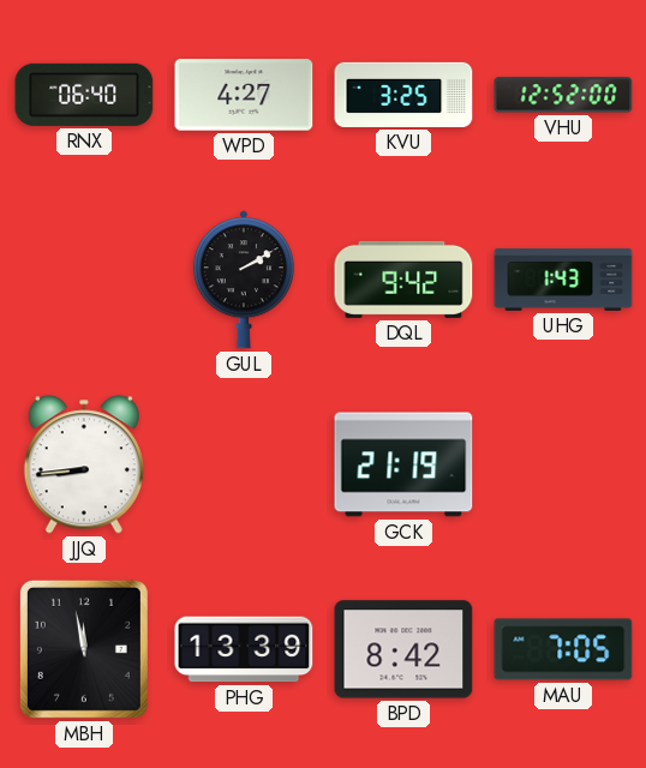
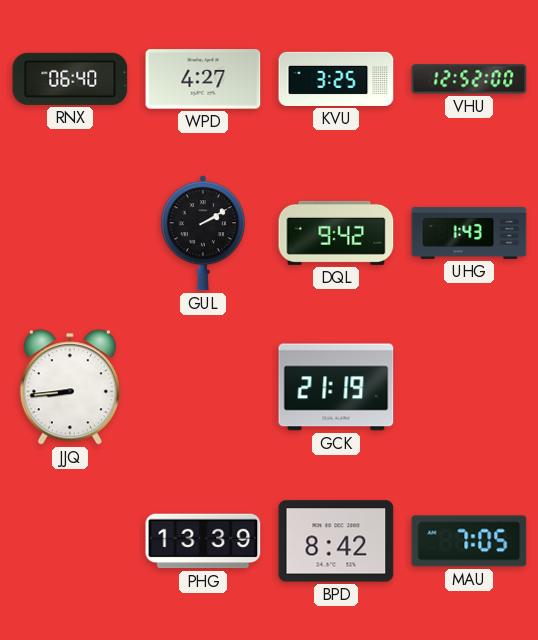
MBH: 11:58 -> none
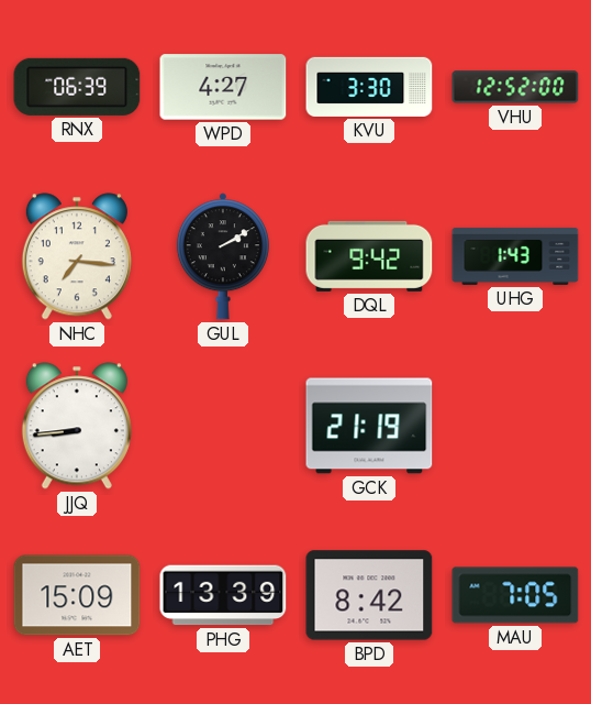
RNX: 06:40 -> 06:39
KVU: 3:25 -> 3:30
NHC: none -> 7:16
AET: none -> 15:09
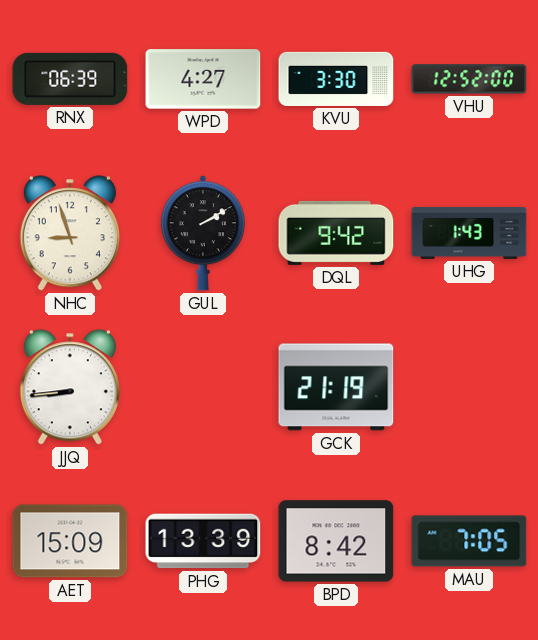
NHC: 7:16 -> 8:57
